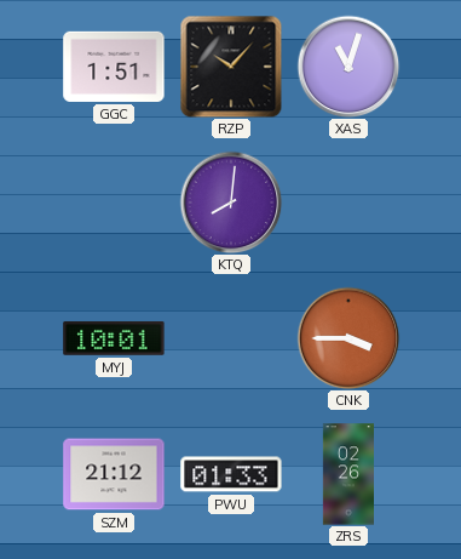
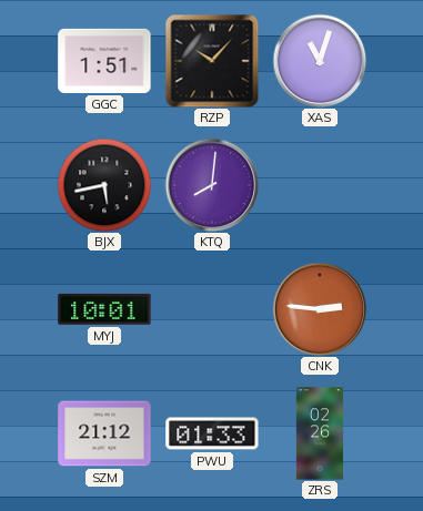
BJX: none -> 5:43
CNK: 3:45 -> 2:46
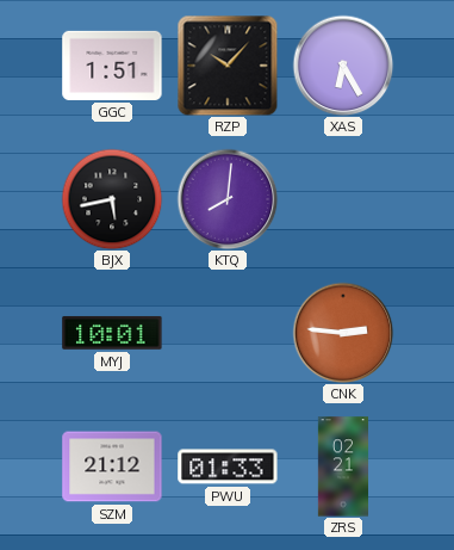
XAS: 11:03 -> 6:25
ZRS: 02:26 -> 02:21
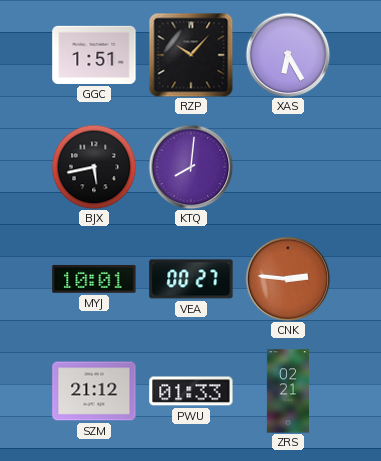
VEA: none -> 00:27
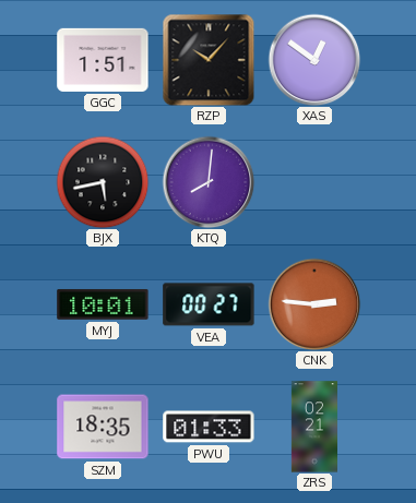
XAS: 6:25 -> 12:51
SZM: 21:12 -> 18:35
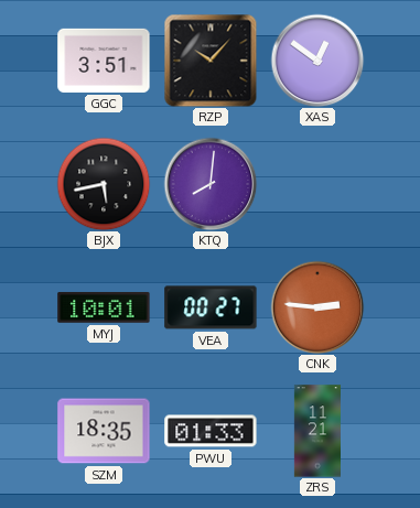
GGC: 1:51 -> 3:51
ZRS: 02:21 -> 11:21
